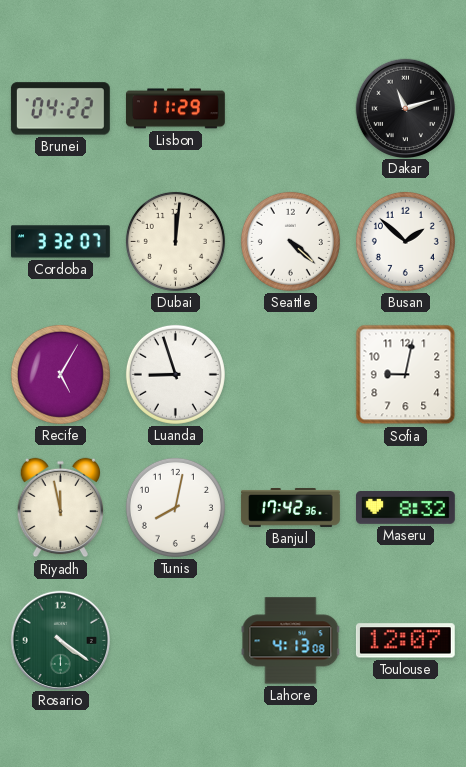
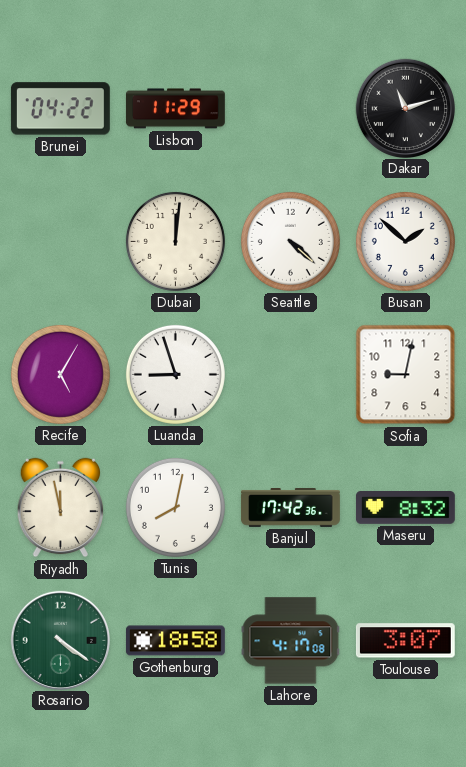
Cordoba: 3:32 -> none
Gothenburg: none -> 18:58
Lahore: 4:13 -> 4:17
Toulouse: 12:07 -> 3:07
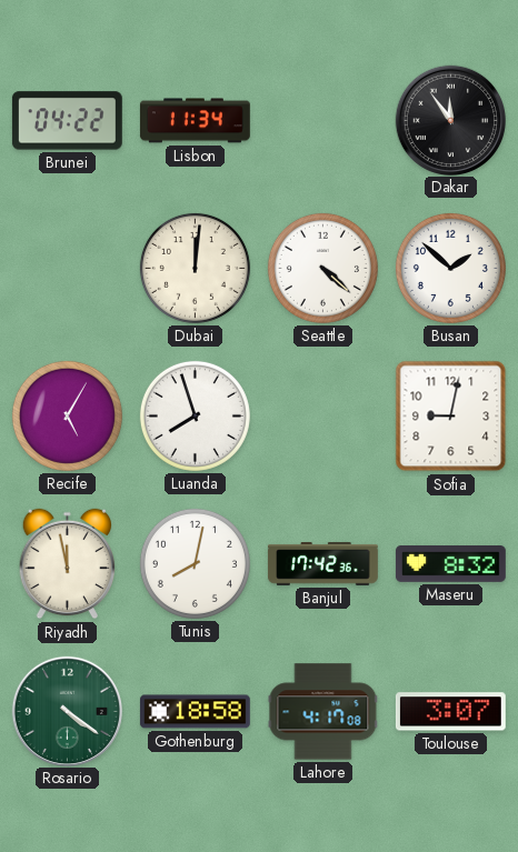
Lisbon: 11:29 -> 11:34
Dakar: 11:12 -> 11:54
Luanda: 8:57 -> 7:57
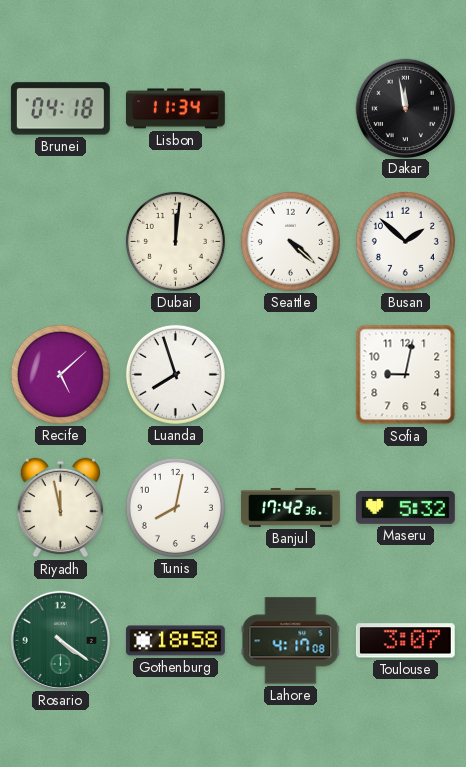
Brunei: 04:22 -> 04:18
Dakar: 11:54 -> 11:58
Recife: 5:05 -> 5:08
Maseru: 8:32 -> 5:32
